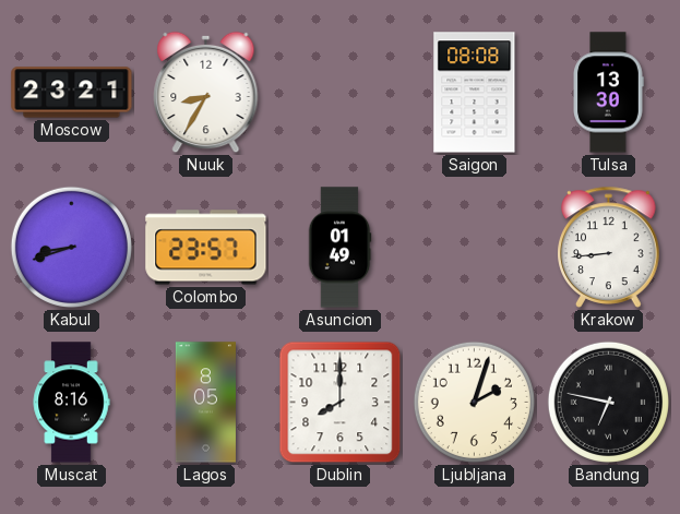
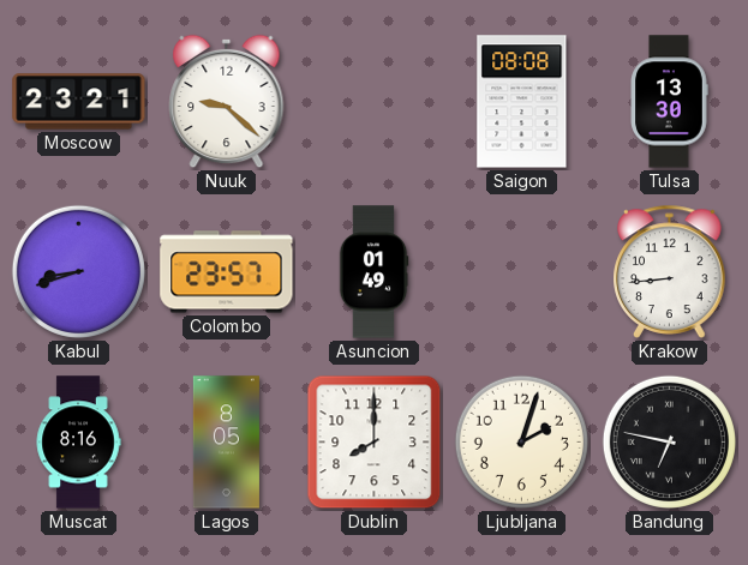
Nuuk: 8:35 -> 9:22
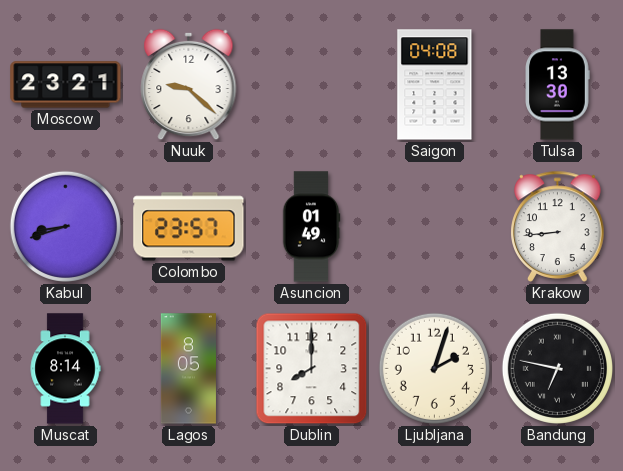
Saigon: 08:08 -> 04:08
Muscat: 8:16 -> 8:14
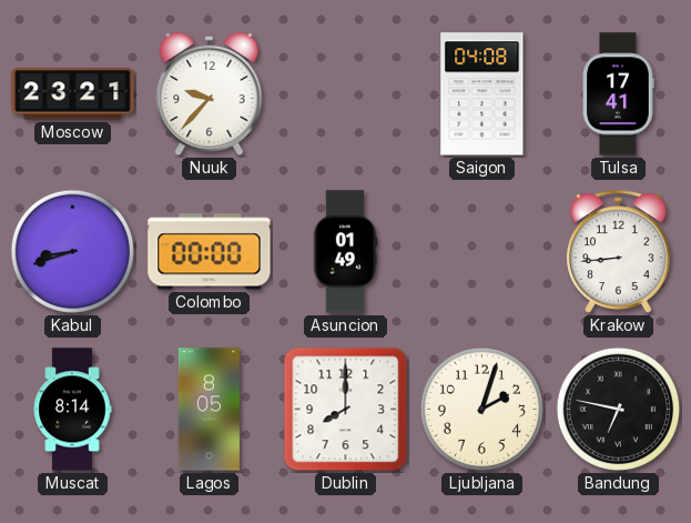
Nuuk: 9:22 -> 9:37
Tulsa: 13:30 -> 17:41
Colombo: 23:57 -> 00:00
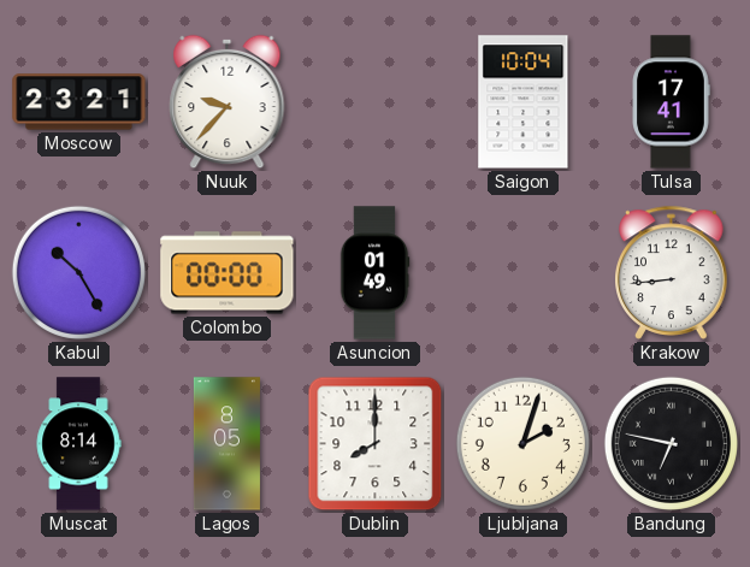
Saigon: 04:08 -> 10:04
Kabul: 8:42 -> 10:25
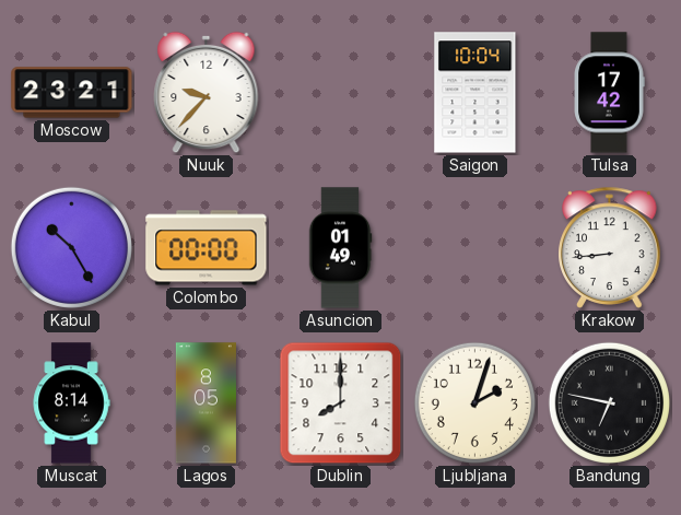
Tulsa: 17:41 -> 17:42
